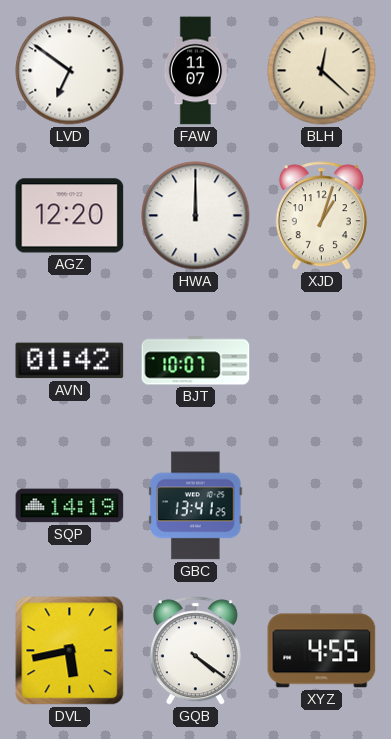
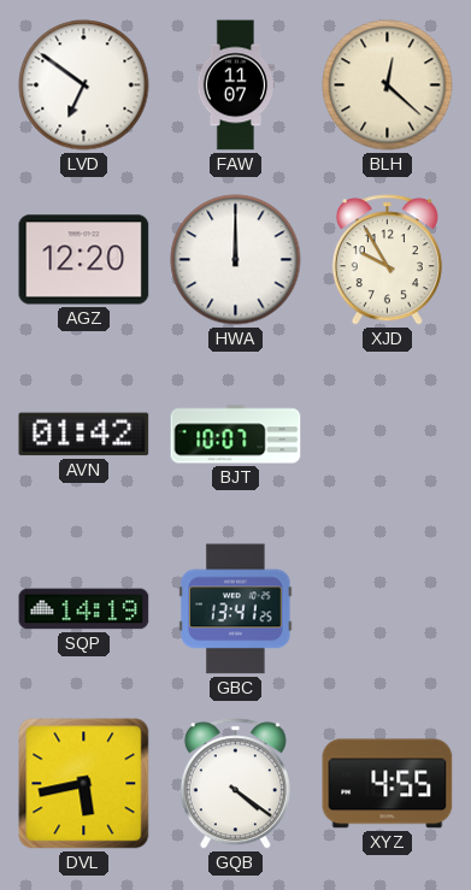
XJD: 1:03 -> 9:55
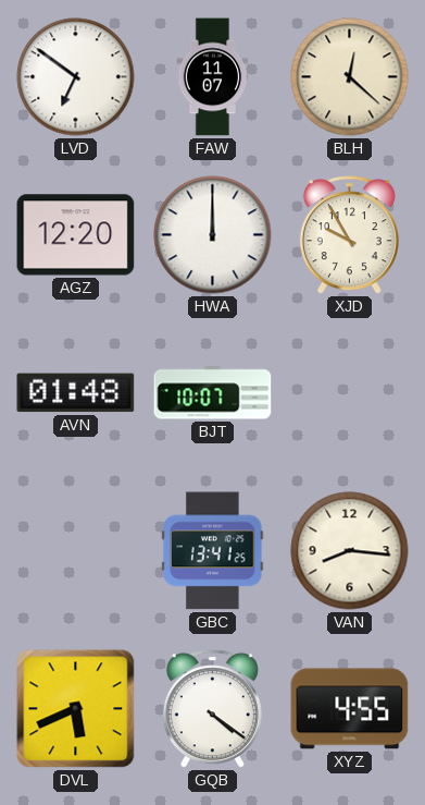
AVN: 01:42 -> 01:48
SQP: 14:19 -> none
VAN: none -> 8:16
DVL: 5:43 -> 5:41
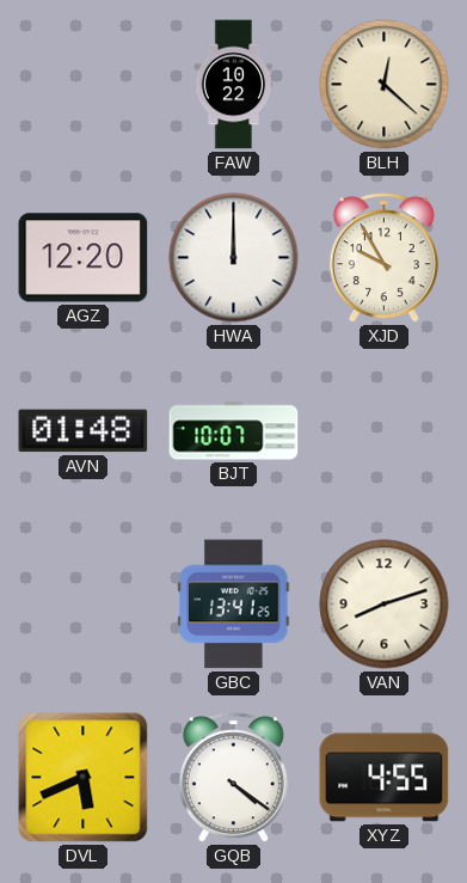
LVD: 6:51 -> none
FAW: 11:07 -> 10:22
VAN: 8:16 -> 8:12
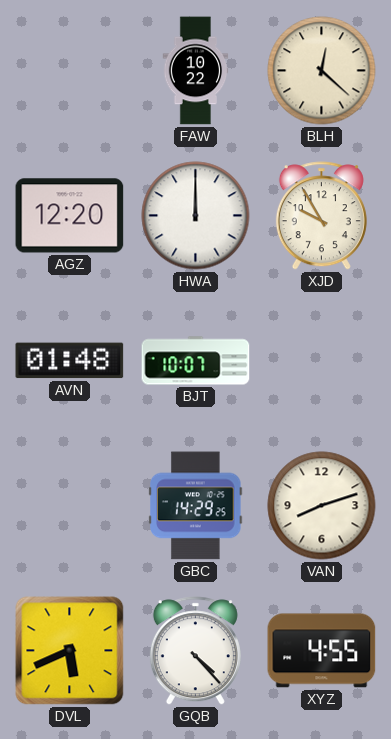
GBC: 13:41 -> 14:29
GQB: 4:21 -> 4:23
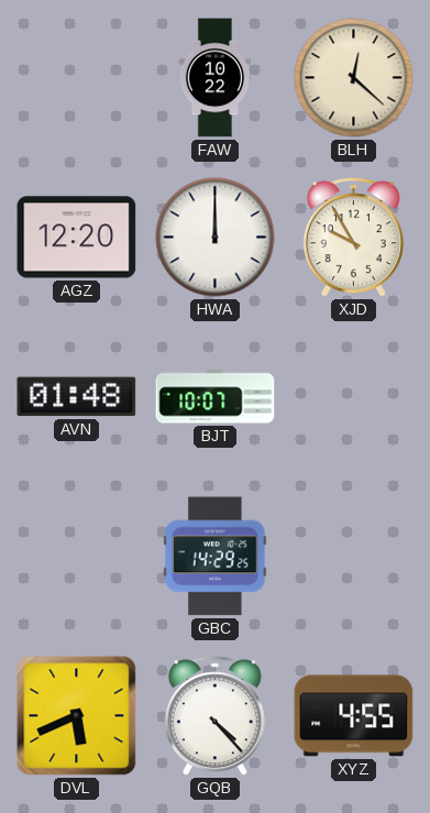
VAN: 8:12 -> none
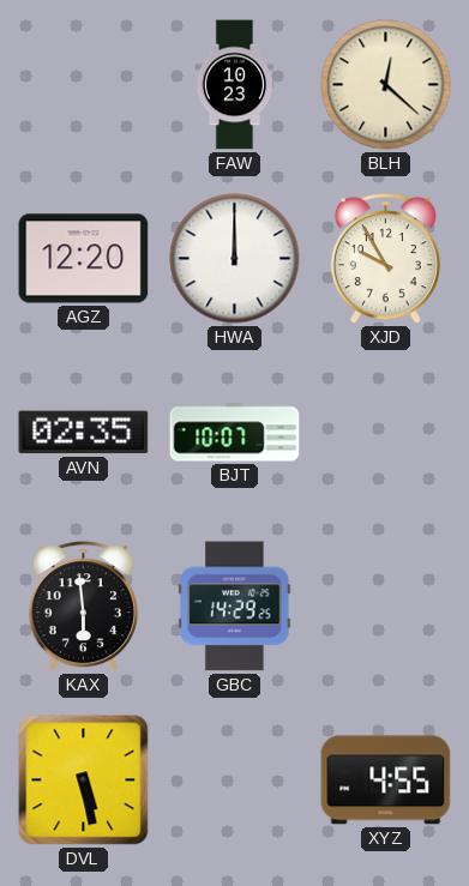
FAW: 10:22 -> 10:23
AVN: 01:48 -> 02:35
KAX: none -> 5:59
DVL: 5:41 -> 5:28
GQB: 4:23 -> none
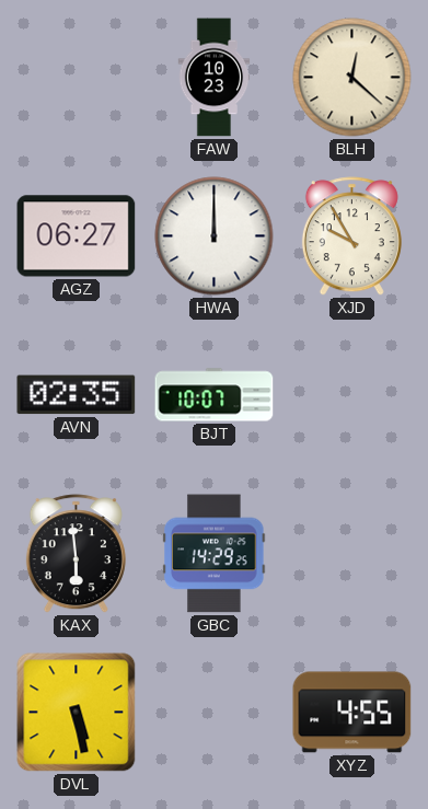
AGZ: 12:20 -> 06:27
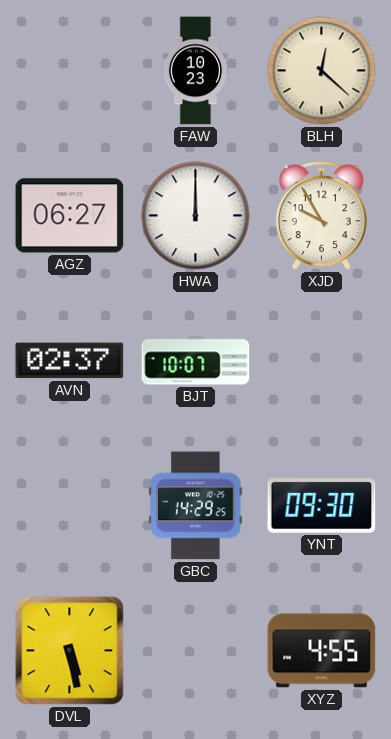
AVN: 02:35 -> 02:37
KAX: 5:59 -> none
YNT: none -> 09:30
